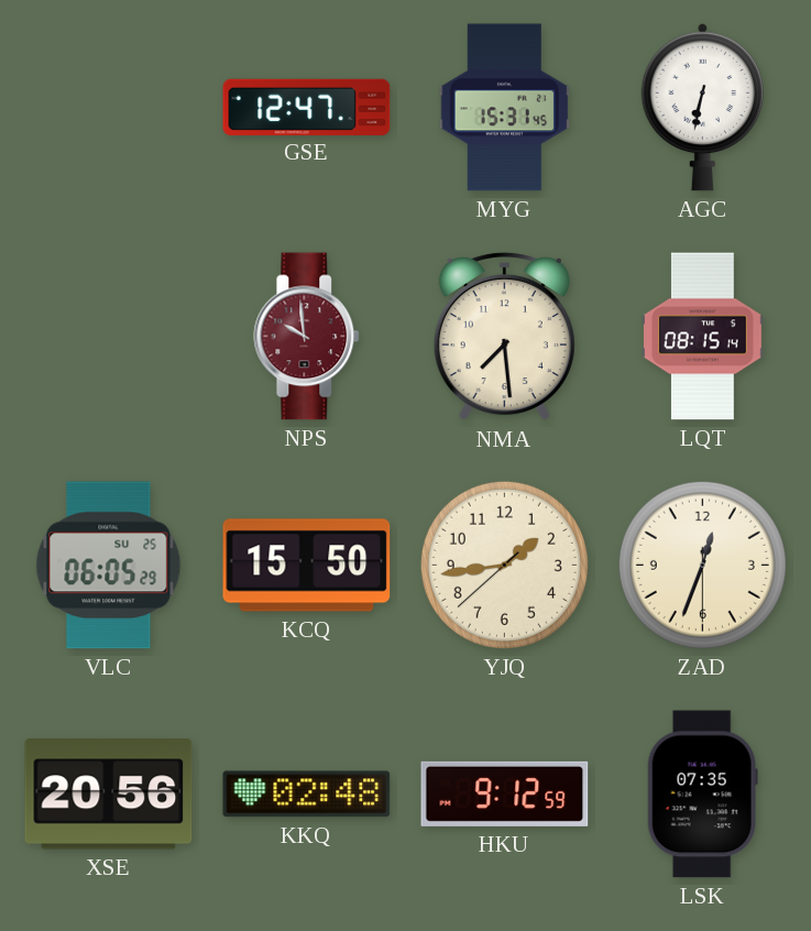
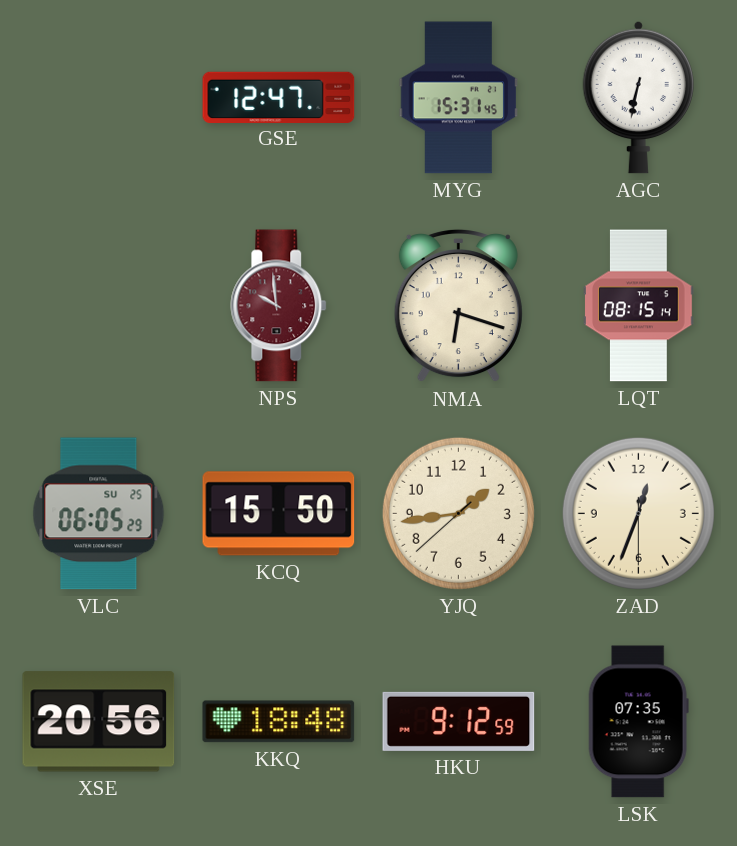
NMA: 7:29 -> 6:18
KKQ: 02:48 -> 18:48
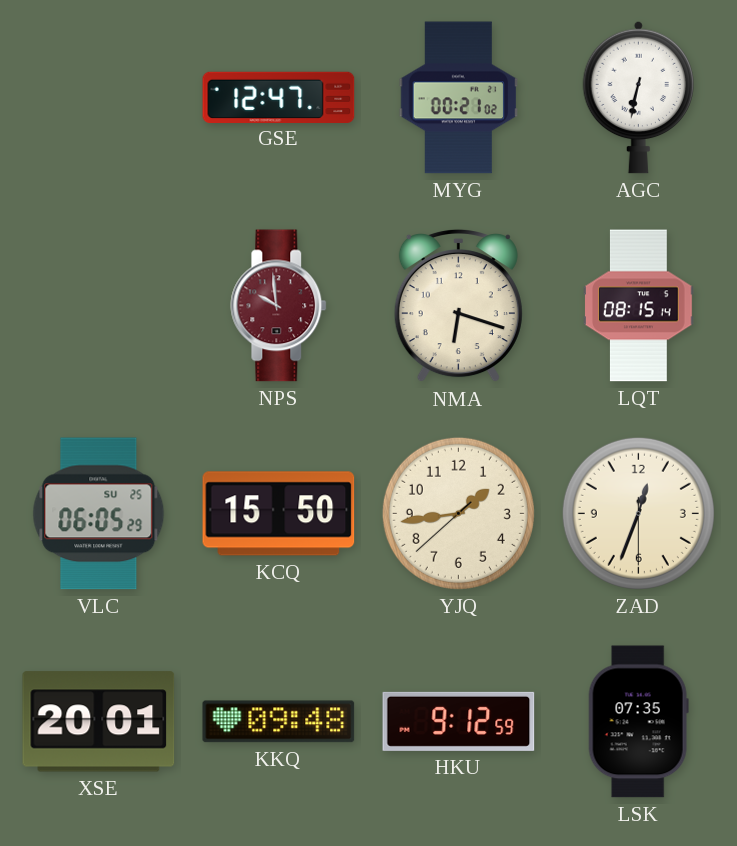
MYG: 15:31 -> 00:21
XSE: 20:56 -> 20:01
KKQ: 18:48 -> 09:48
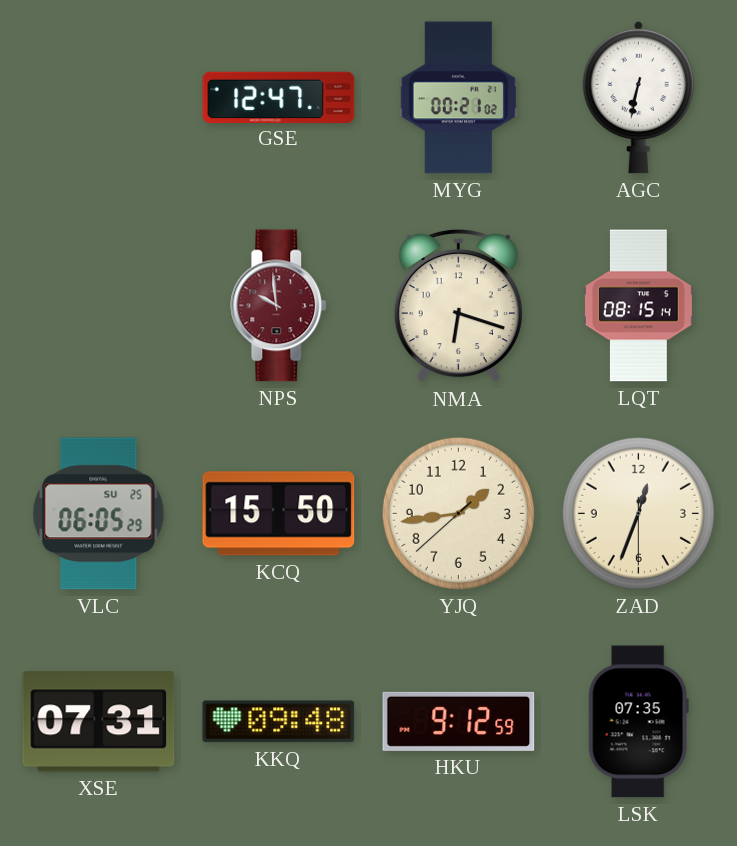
XSE: 20:01 -> 07:31
